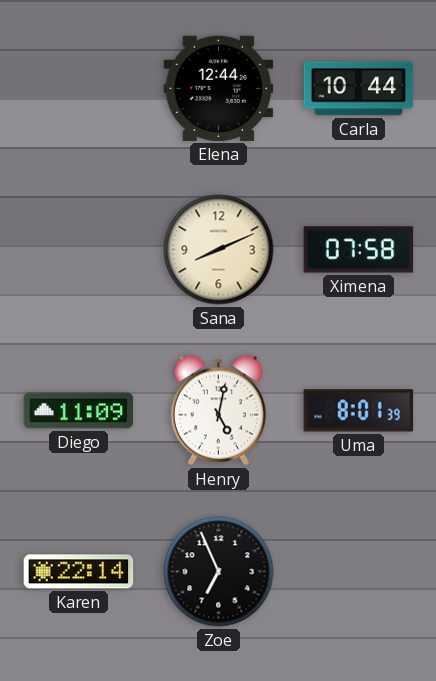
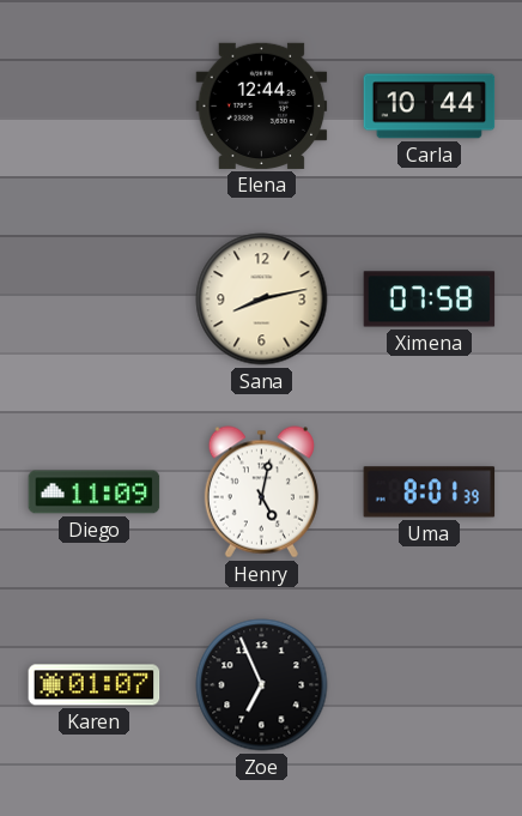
Sana: 8:11 -> 8:13
Karen: 22:14 -> 01:07
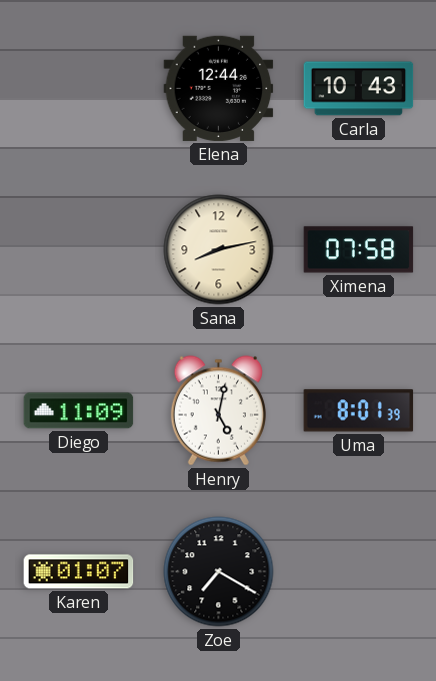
Carla: 10:44 -> 10:43
Zoe: 6:56 -> 7:20
